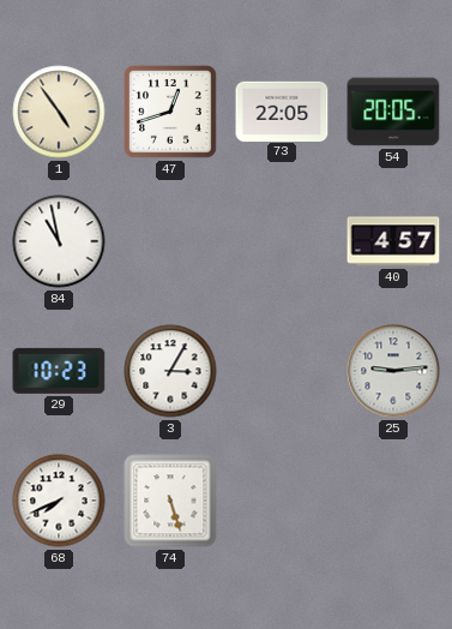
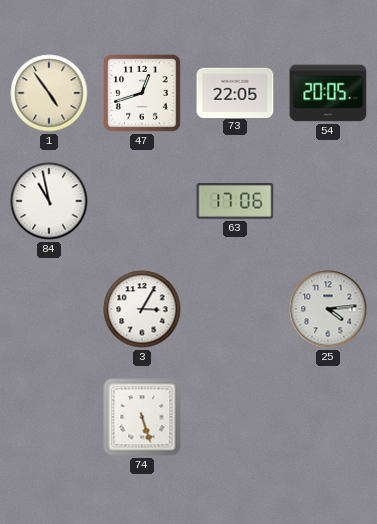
63: none -> 17:06
40: 4:57 -> none
29: 10:23 -> none
25: 9:14 -> 4:14
68: 7:41 -> none
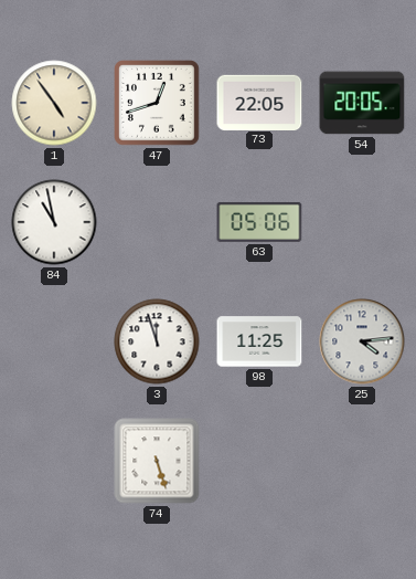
63: 17:06 -> 05:06
3: 3:05 -> 11:57
98: none -> 11:25
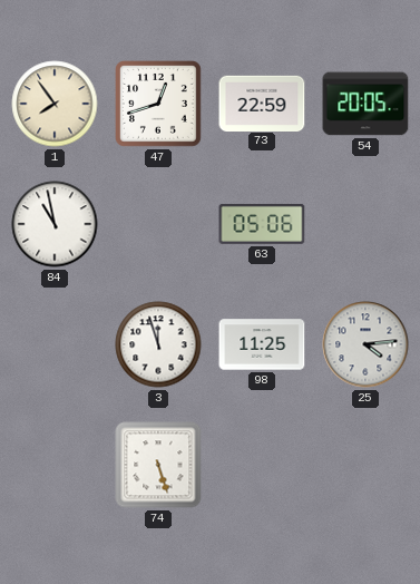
1: 4:54 -> 7:54
73: 22:05 -> 22:59
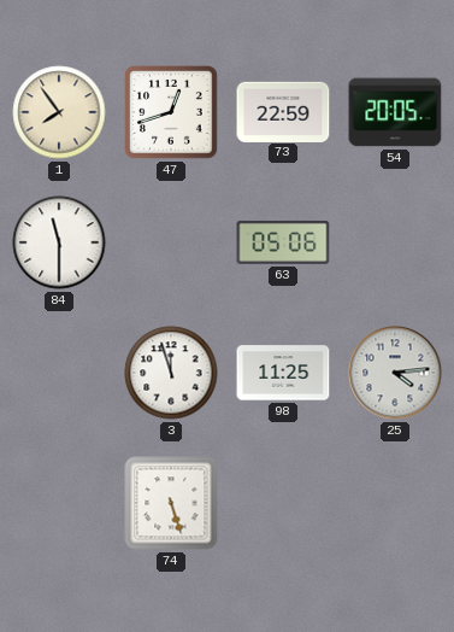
84: 10:58 -> 11:30
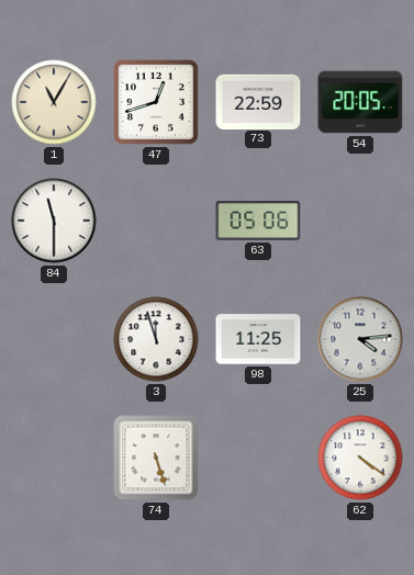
1: 7:54 -> 11:05
62: none -> 4:21
